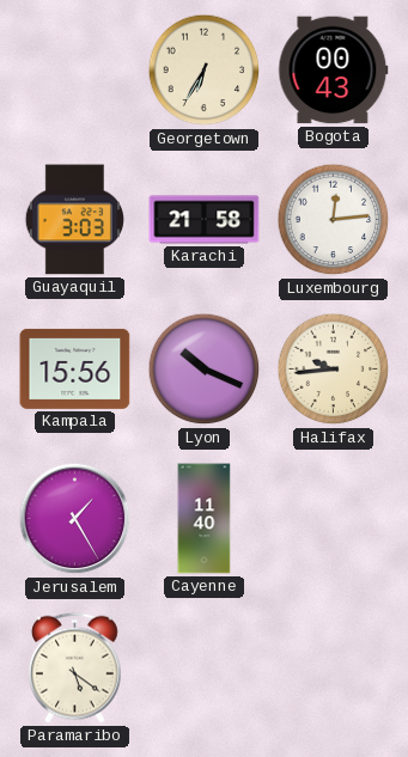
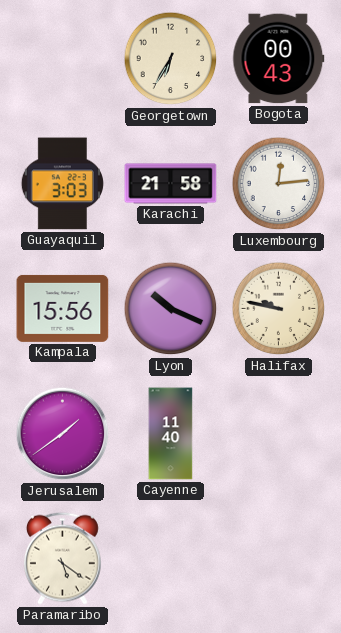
Halifax: 9:44 -> 9:47
Jerusalem: 1:25 -> 1:39
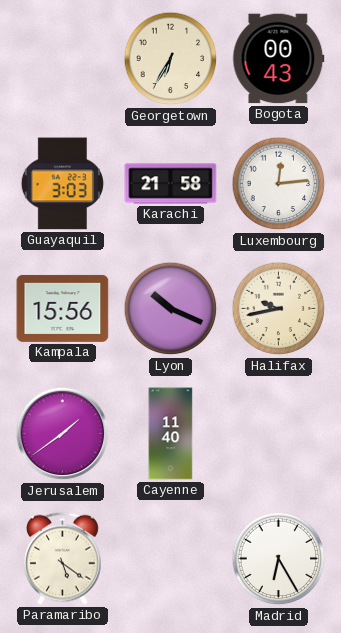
Halifax: 9:47 -> 9:43
Madrid: none -> 6:25
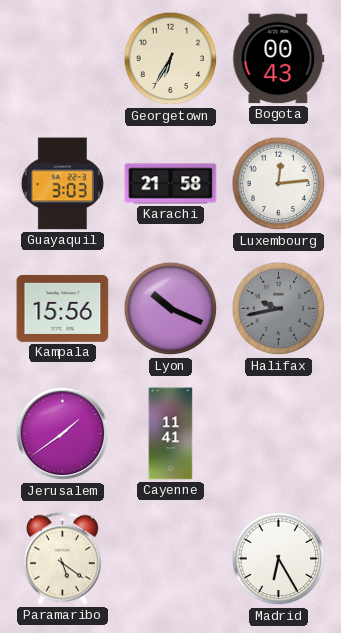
Halifax dial: cream -> grey
Cayenne: 11:40 -> 11:41
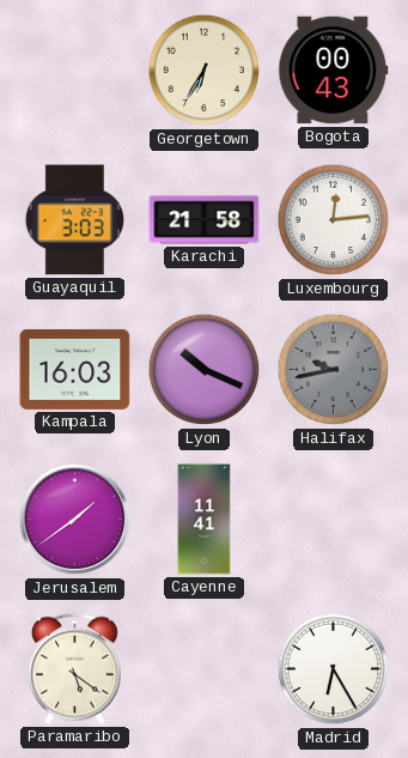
Kampala: 15:56 -> 16:03
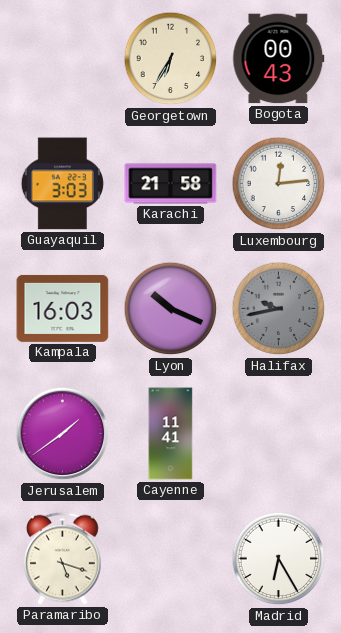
Paramaribo: 5:21 -> 5:18
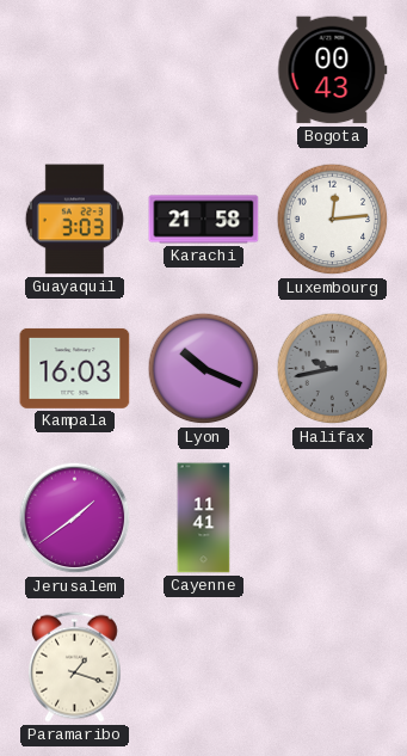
Georgetown: 6:35 -> none
Paramaribo: 5:18 -> 1:18
Madrid: 6:25 -> none
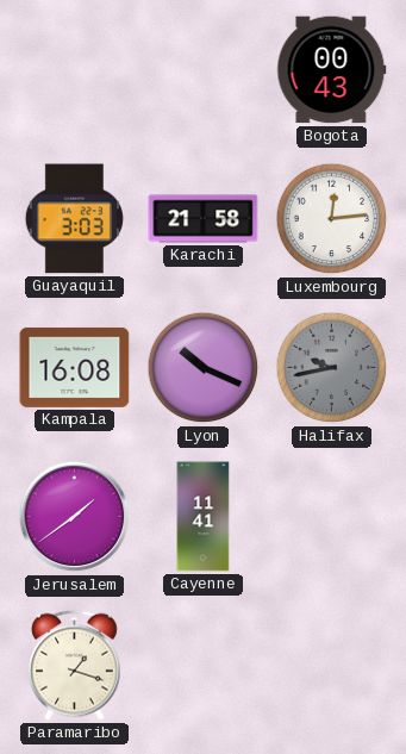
Kampala: 16:03 -> 16:08
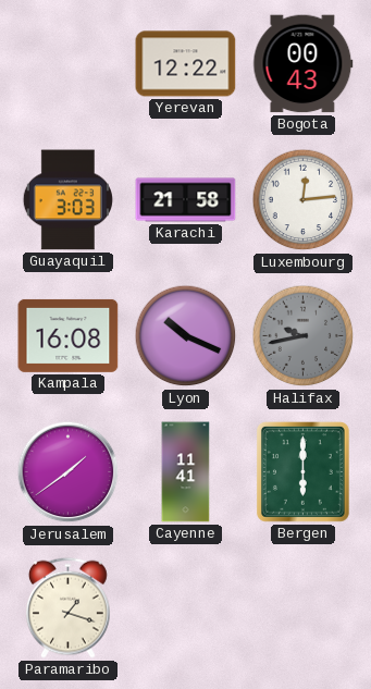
Yerevan: none -> 12:22
Bergen: none -> 6:00
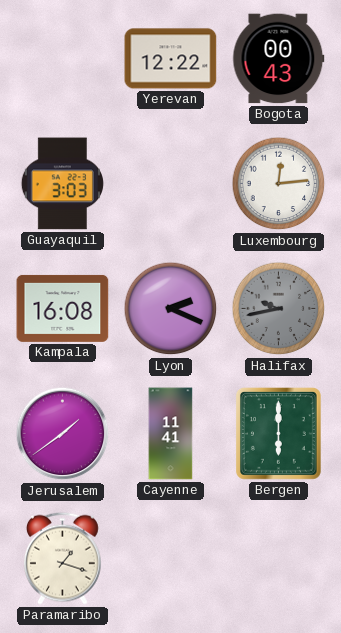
Karachi: 21:58 -> none
Lyon: 10:19 -> 2:19
